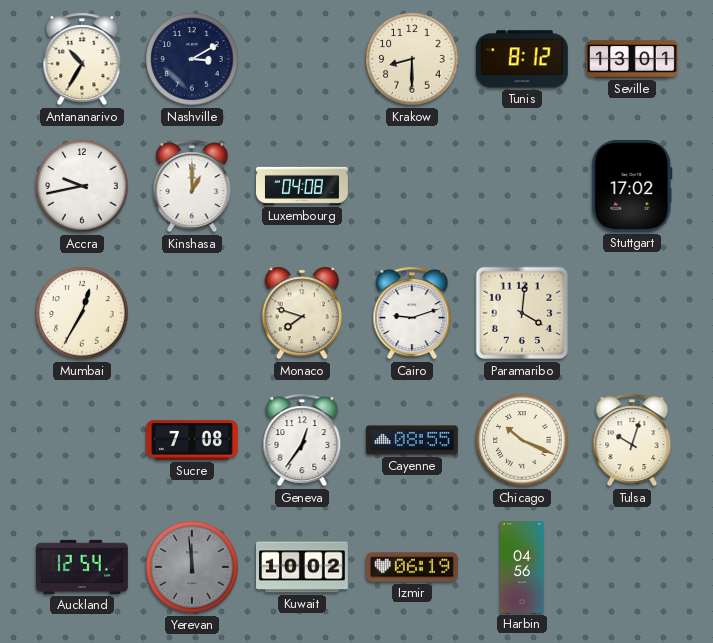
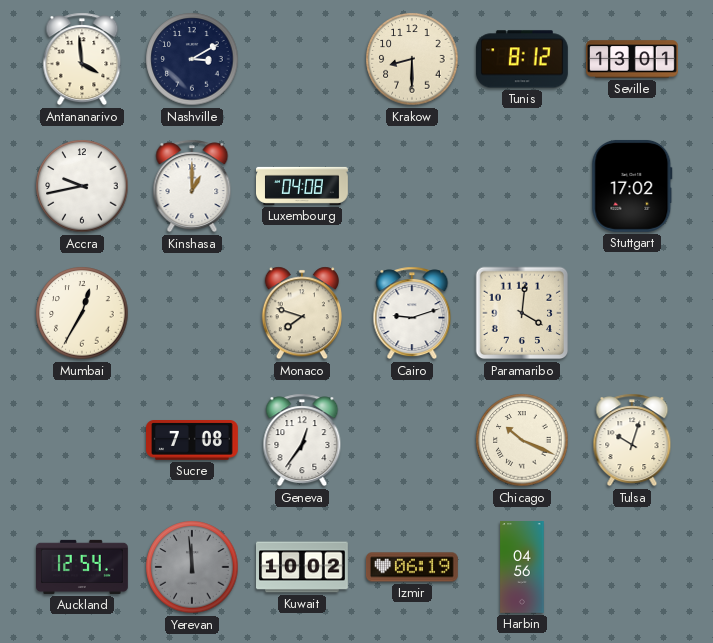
Antananarivo: 10:35 -> 3:59
Cayenne: 08:55 -> none
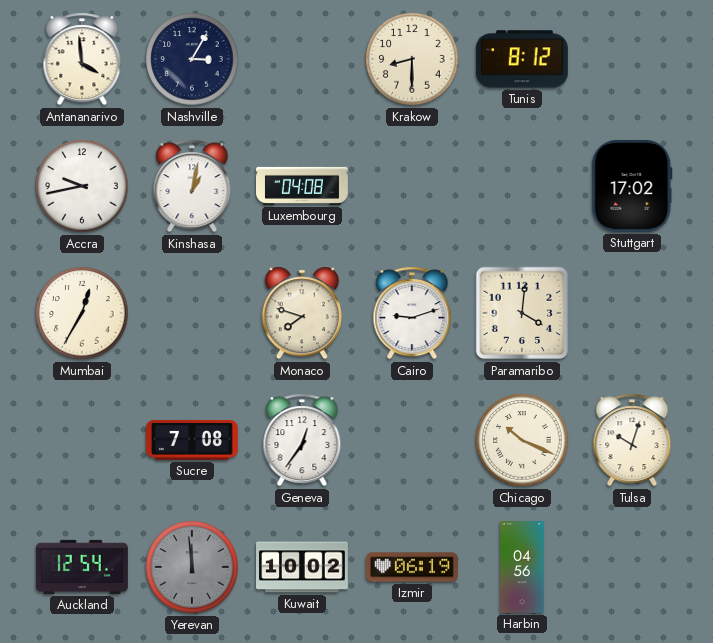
Nashville: 3:10 -> 3:05
Seville: 13:01 -> none
Kinshasa: 1:00 -> 1:02
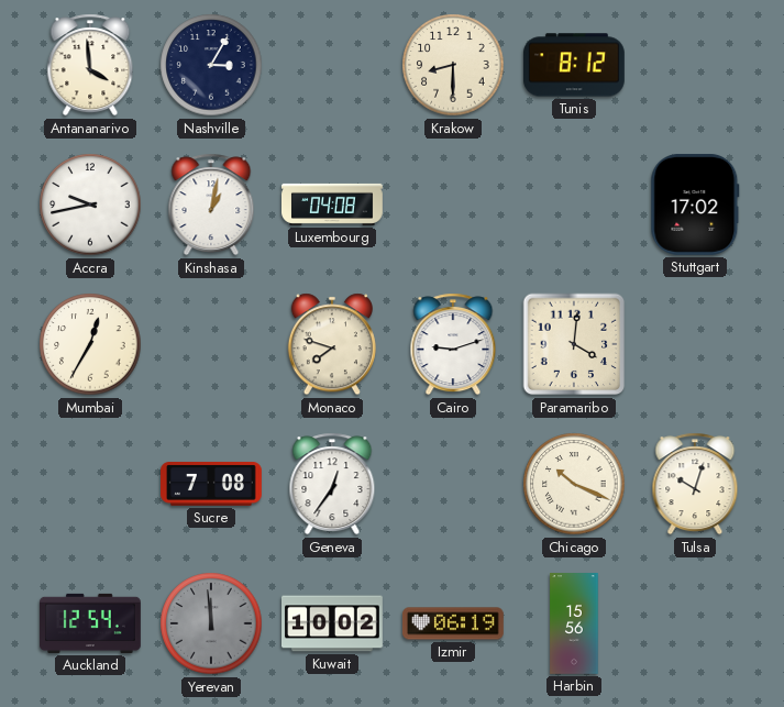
Harbin: 04:56 -> 15:56
